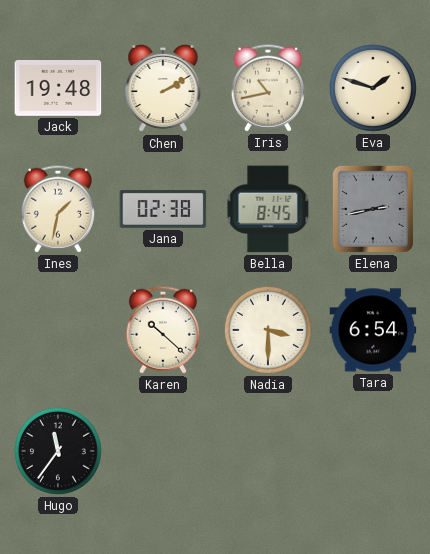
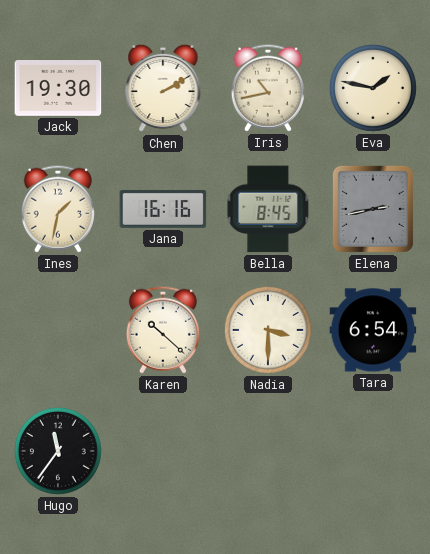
Jack: 19:48 -> 19:30
Eva: 1:48 -> 1:47
Jana: 02:38 -> 16:16
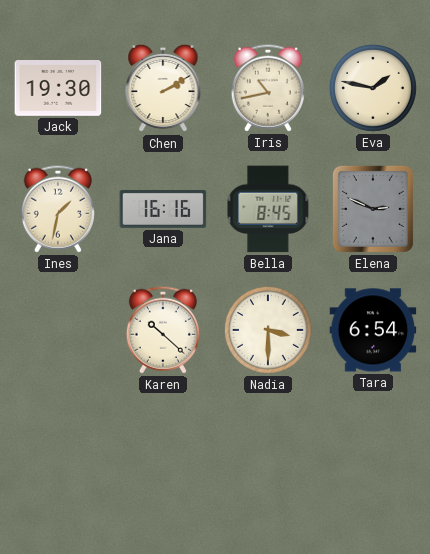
Elena: 2:43 -> 2:49
Hugo: 11:36 -> none
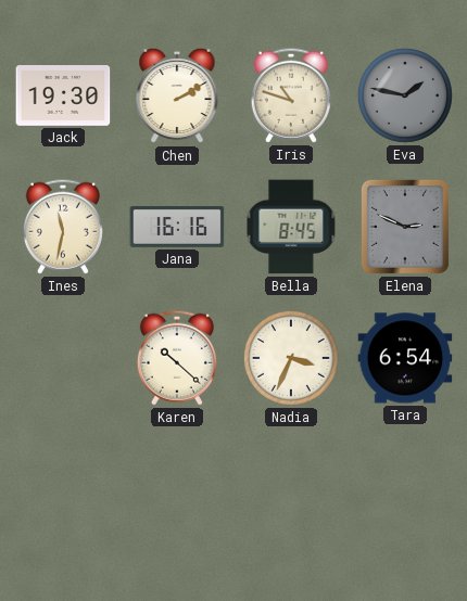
Iris: 10:43 -> 10:48
Eva dial: cream -> grey
Ines: 1:32 -> 11:32
Nadia: 3:30 -> 3:34
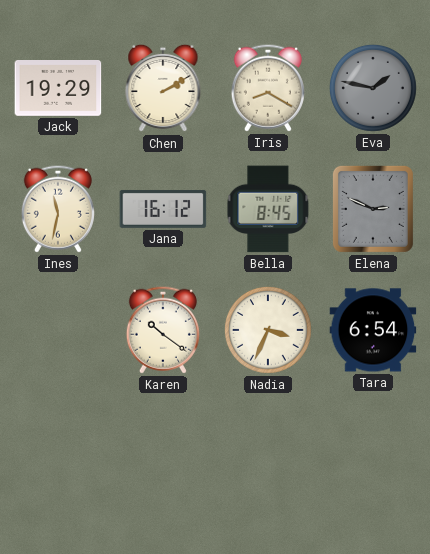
Jack: 19:30 -> 19:29
Iris: 10:48 -> 8:20
Jana: 16:16 -> 16:12
Karen: 10:22 -> 10:21
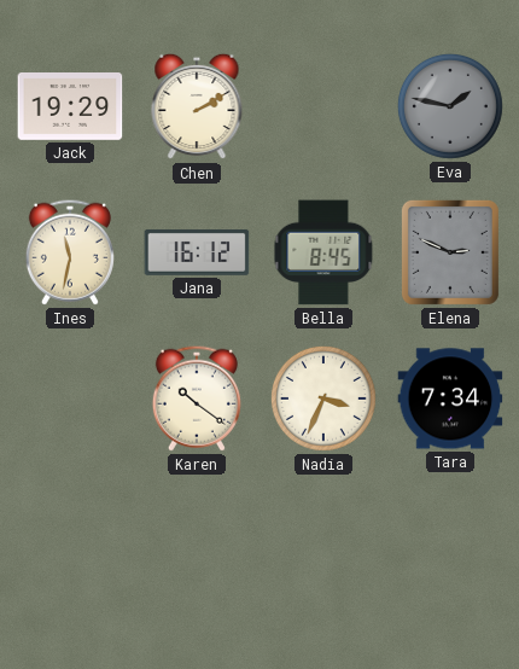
Iris: 8:20 -> none
Tara: 6:54 -> 7:34
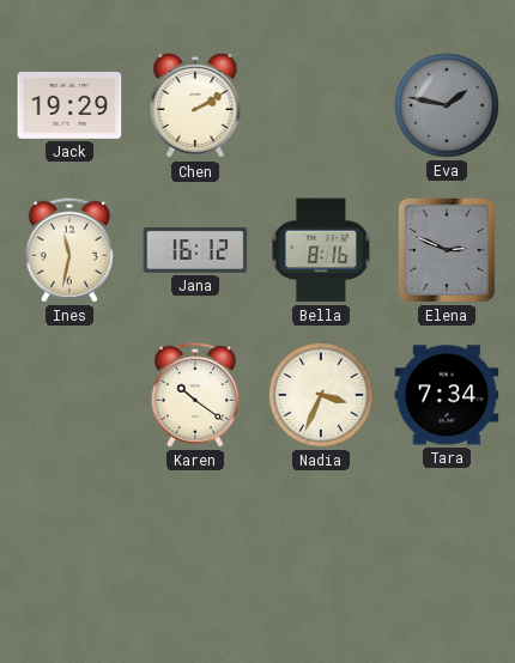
Bella: 8:45 -> 8:16
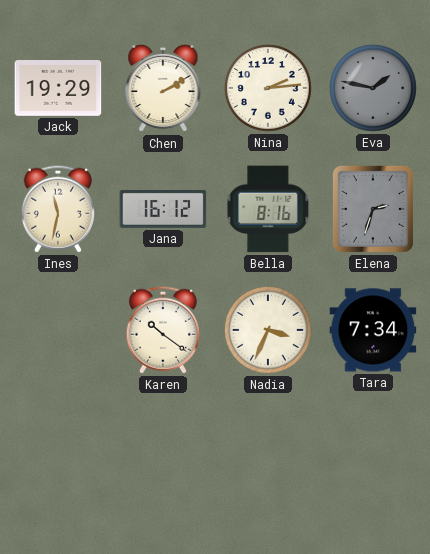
Nina: none -> 2:14
Elena: 2:49 -> 2:33
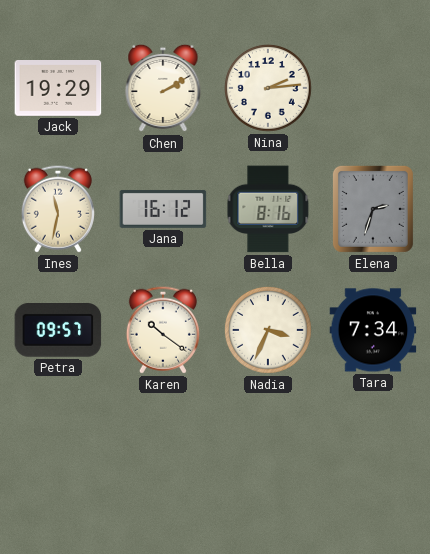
Eva: 1:47 -> none
Petra: none -> 09:57
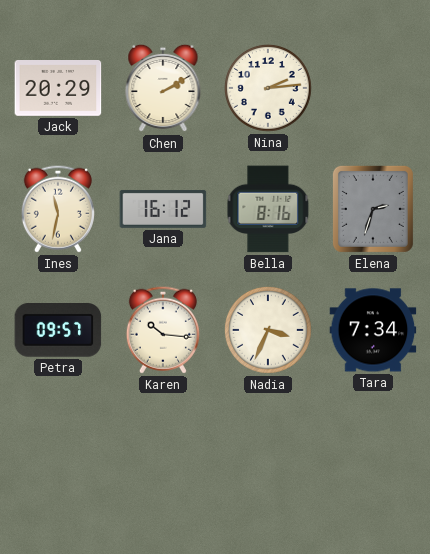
Jack: 19:29 -> 20:29
Karen: 10:21 -> 10:16
